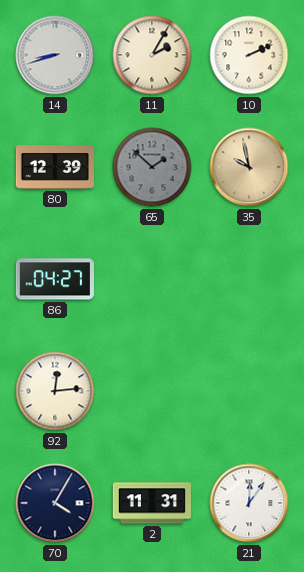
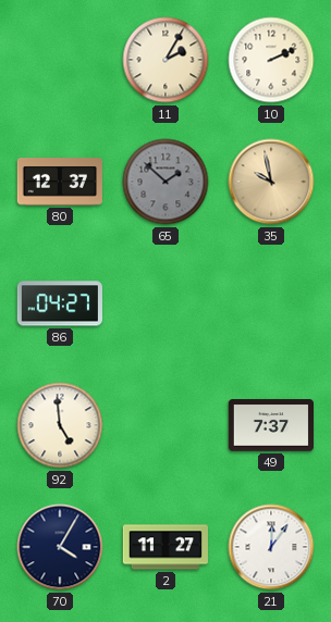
14: 8:42 -> none
80: 12:39 -> 12:37
92: 12:14 -> 4:59
49: none -> 7:37
2: 11:31 -> 11:27
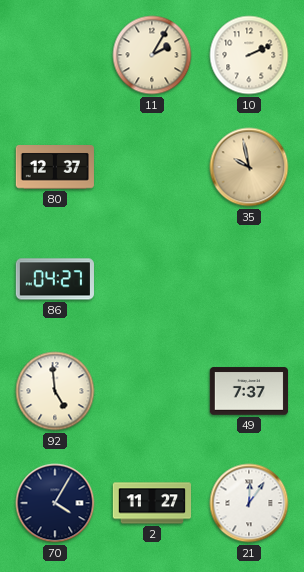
65: 1:52 -> none
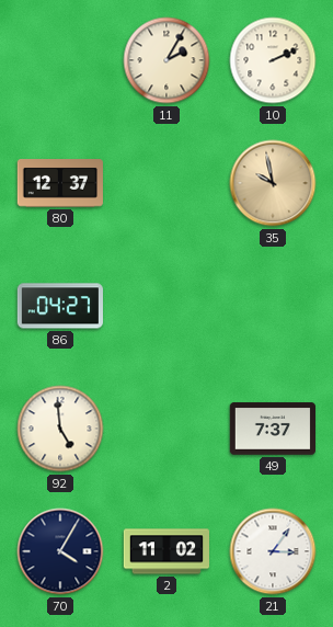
2: 11:27 -> 11:02
21: 12:06 -> 3:06
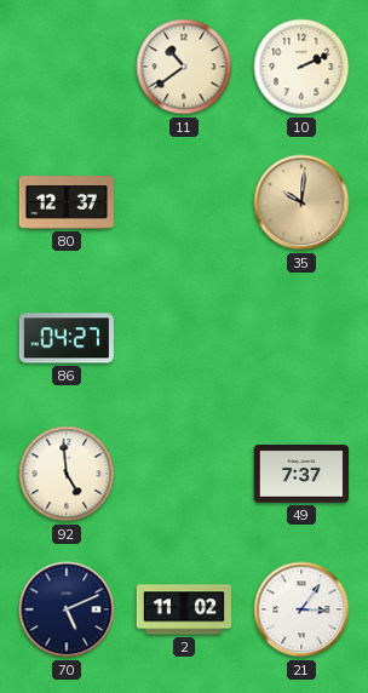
11: 2:05 -> 10:39
35: 9:58 -> 10:01
70: 4:05 -> 5:11
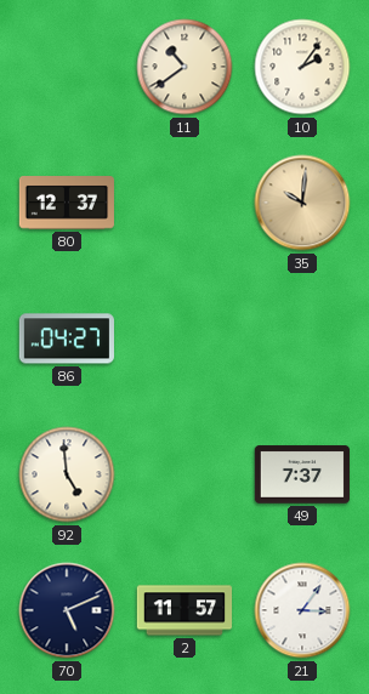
10: 2:11 -> 2:06
2: 11:02 -> 11:57
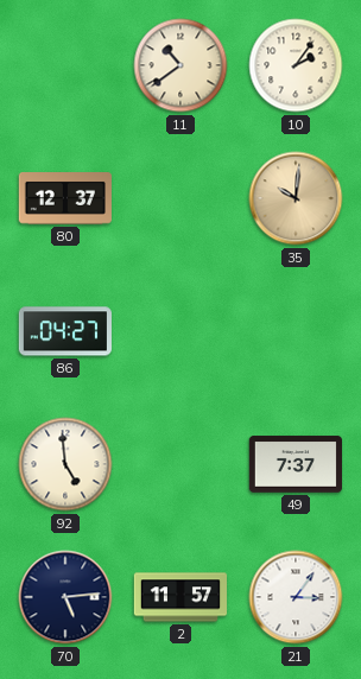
70: 5:11 -> 5:14
